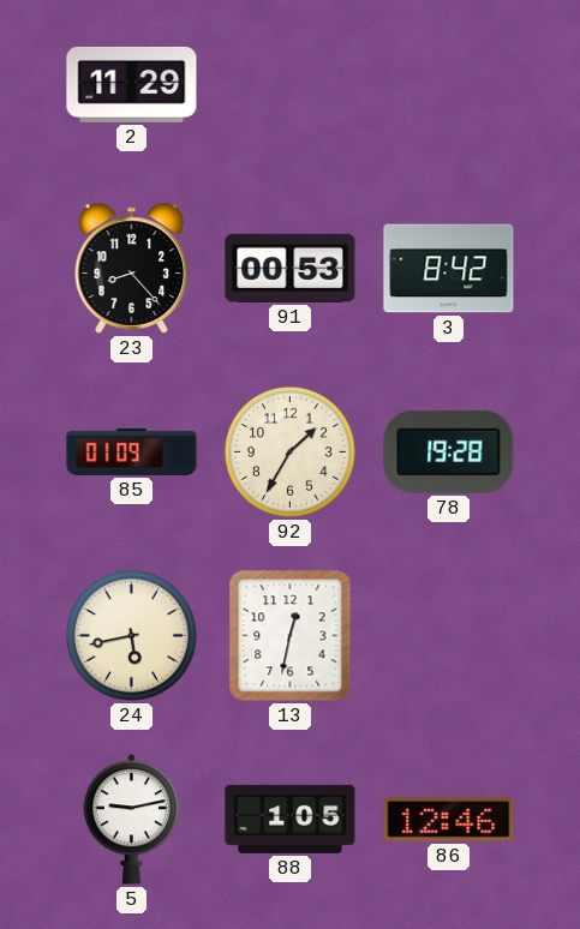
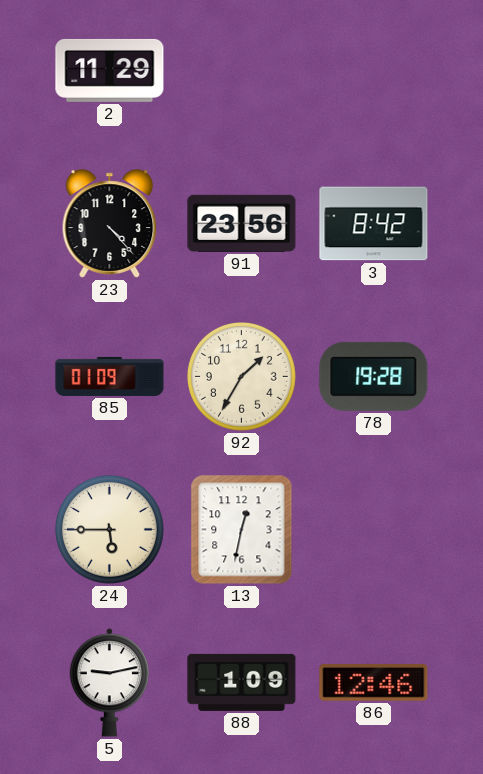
23: 8:23 -> 4:23
91: 00:53 -> 23:56
24: 5:43 -> 5:45
88: 1:05 -> 1:09
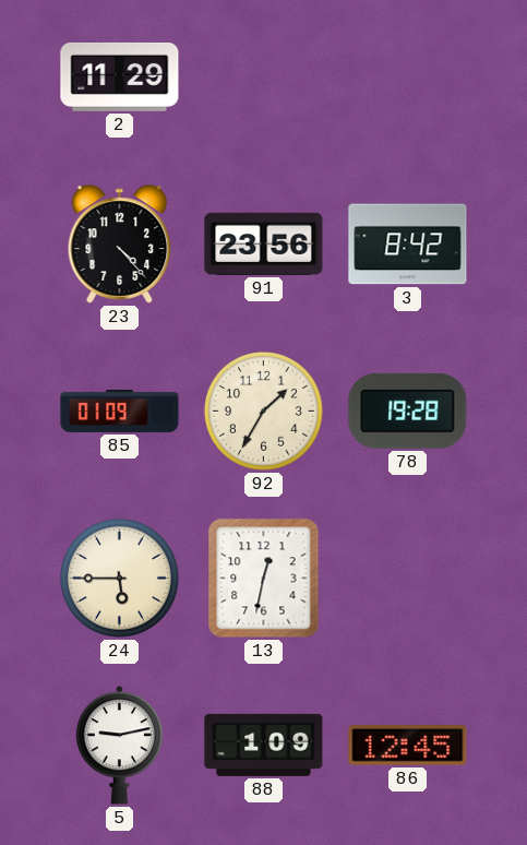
86: 12:46 -> 12:45
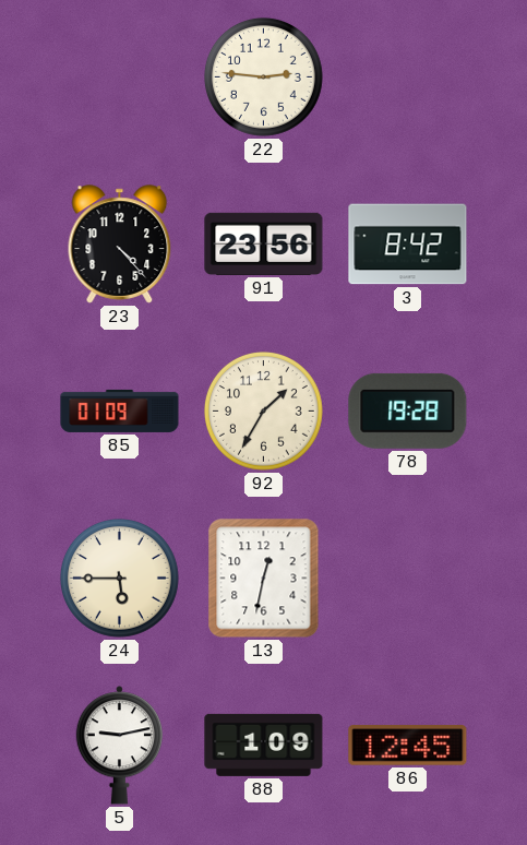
2: 11:29 -> none
22: none -> 2:46
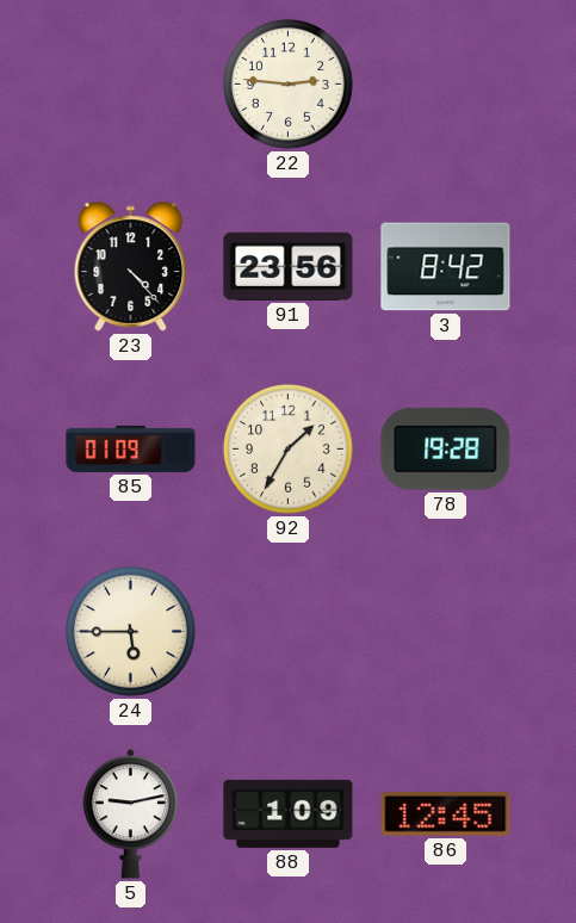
13: 12:32 -> none
